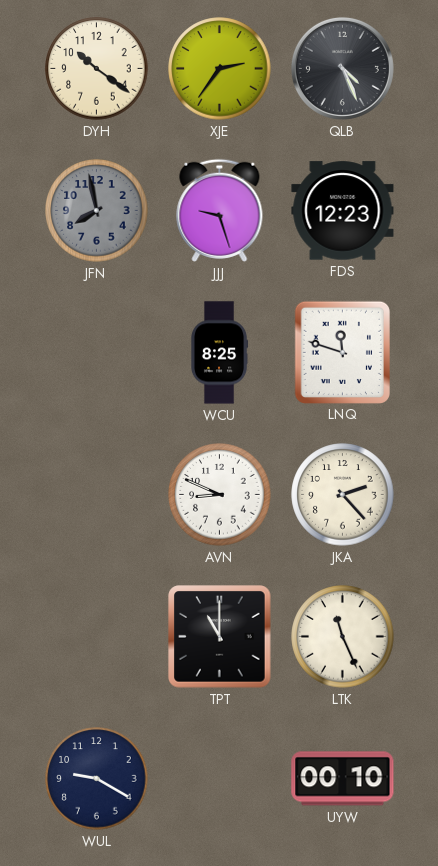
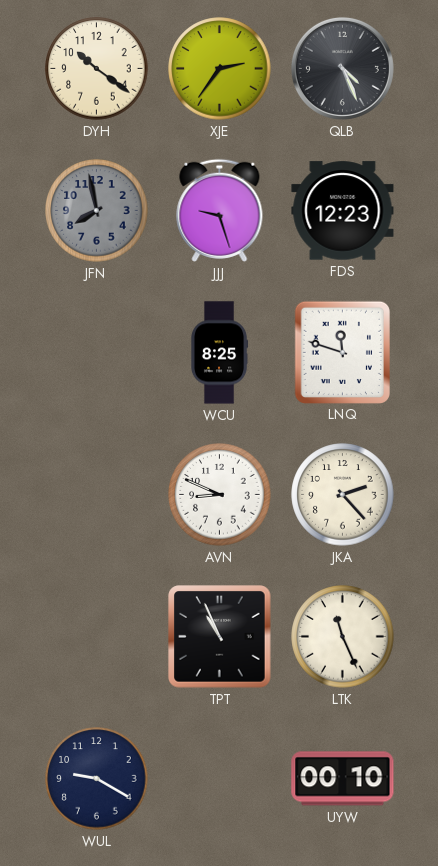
TPT: 11:00 -> 10:56
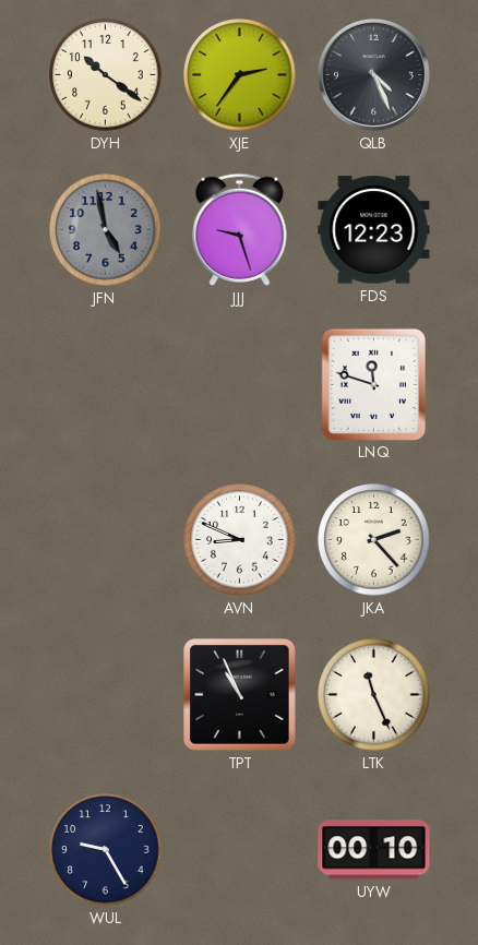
JFN: 7:58 -> 4:58
WCU: 8:25 -> none
WUL: 9:20 -> 9:25
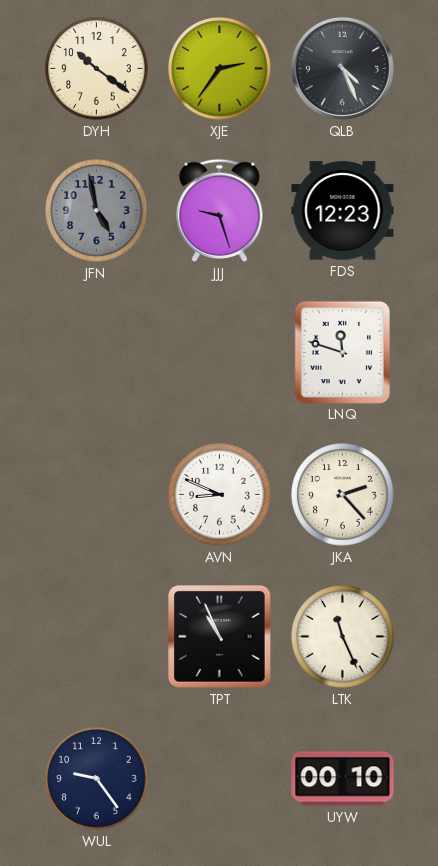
WUL: 9:25 -> 9:24
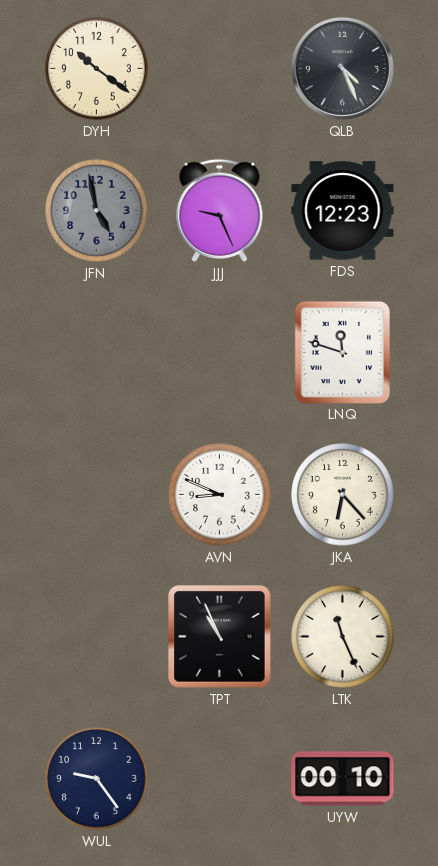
XJE: 2:36 -> none
JJJ: 9:27 -> 9:26
JKA: 2:23 -> 6:23
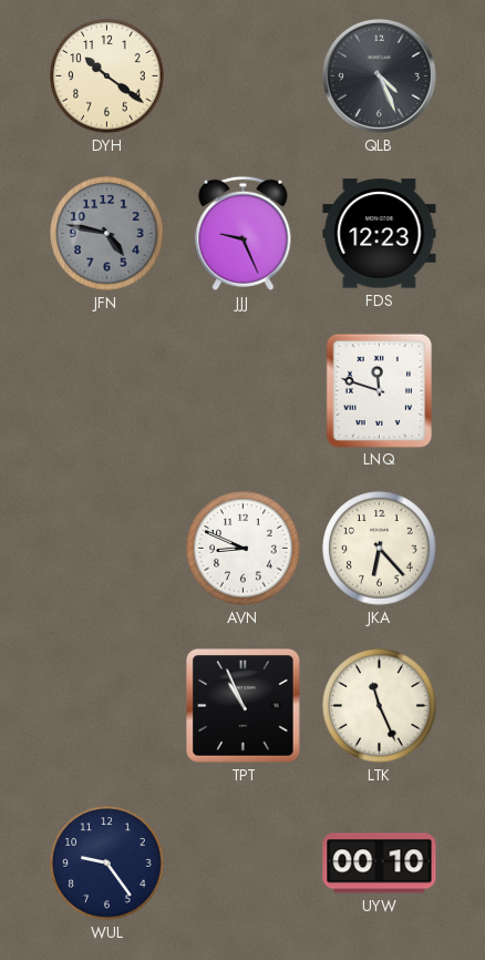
JFN: 4:58 -> 4:47
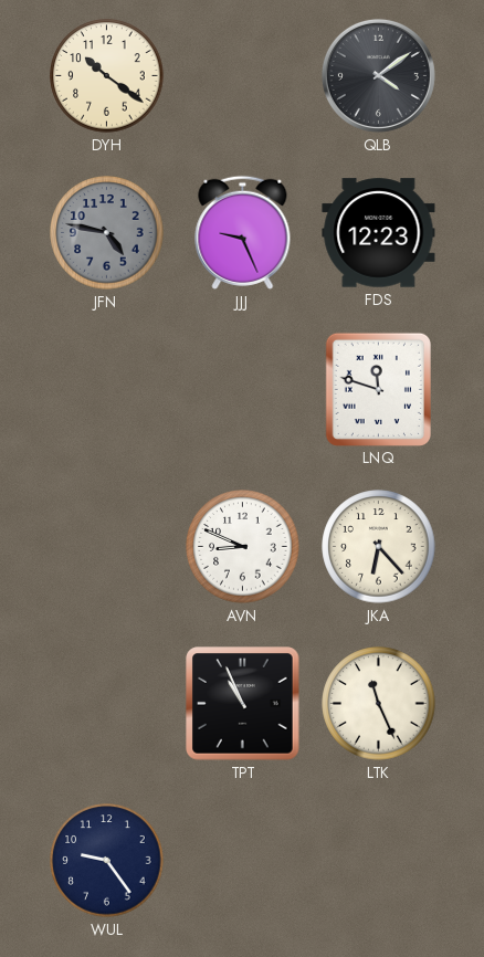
QLB: 4:26 -> 4:09
UYW: 00:10 -> none
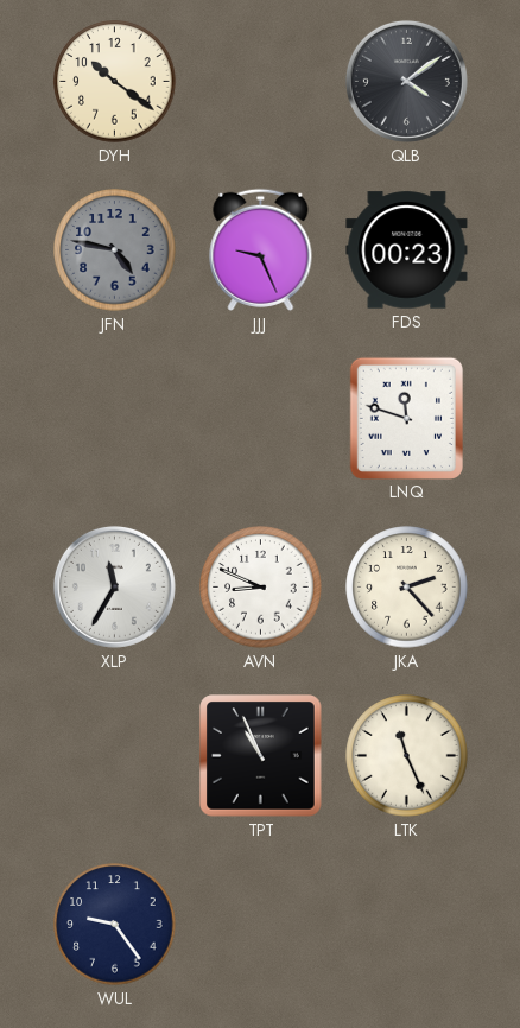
FDS: 12:23 -> 00:23
XLP: none -> 11:35
JKA: 6:23 -> 2:23
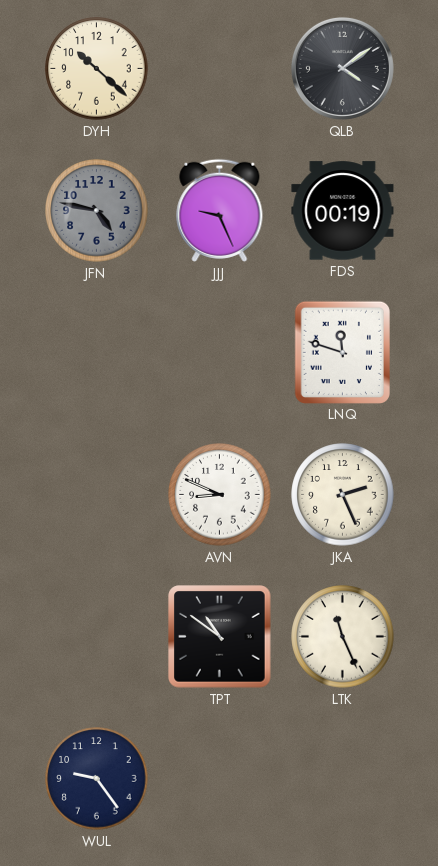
DYH: 10:21 -> 10:22
FDS: 00:23 -> 00:19
XLP: 11:35 -> none
JKA: 2:23 -> 2:26
TPT: 10:56 -> 10:51
